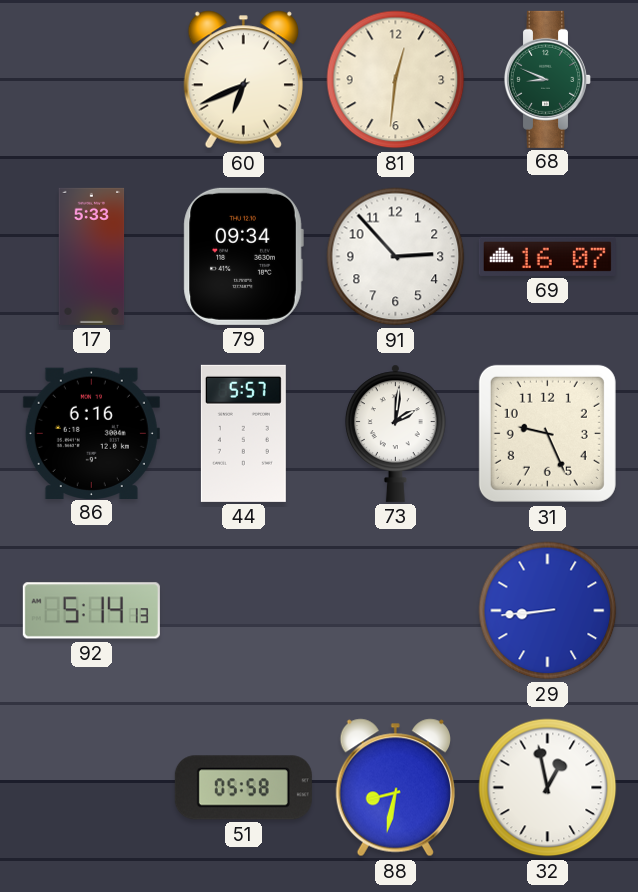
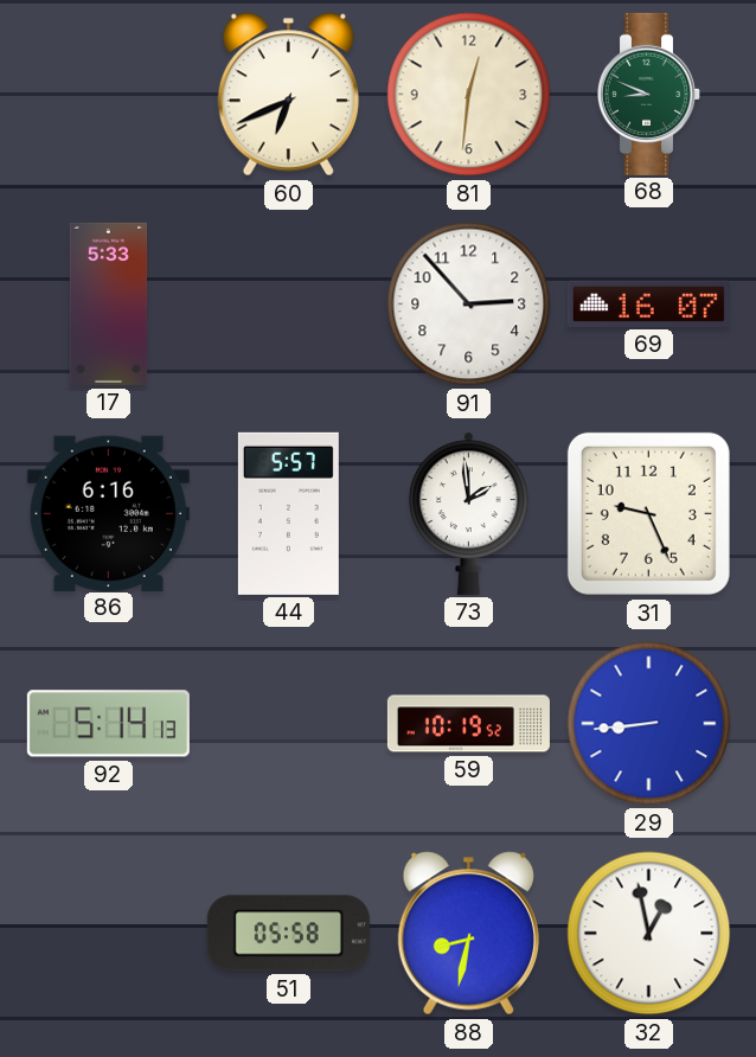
79: 09:34 -> none
73: 2:01 -> 1:59
59: none -> 10:19
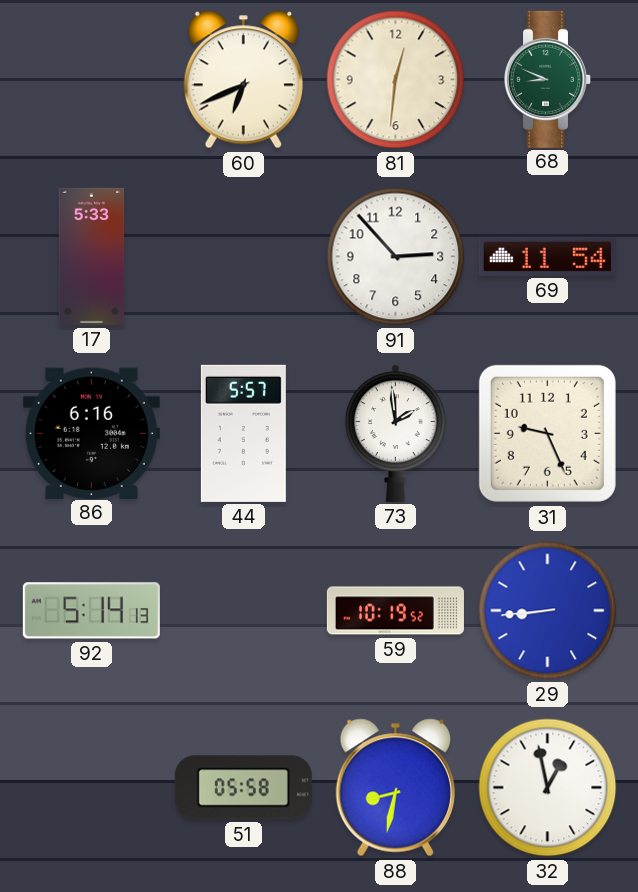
69: 16:07 -> 11:54
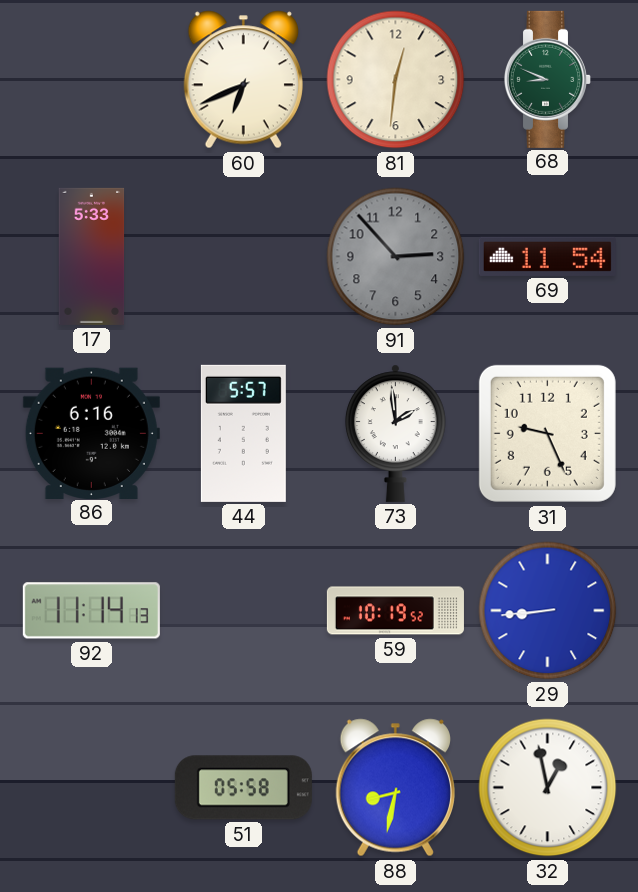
91 dial: white -> grey
92: 5:14 -> 11:14
